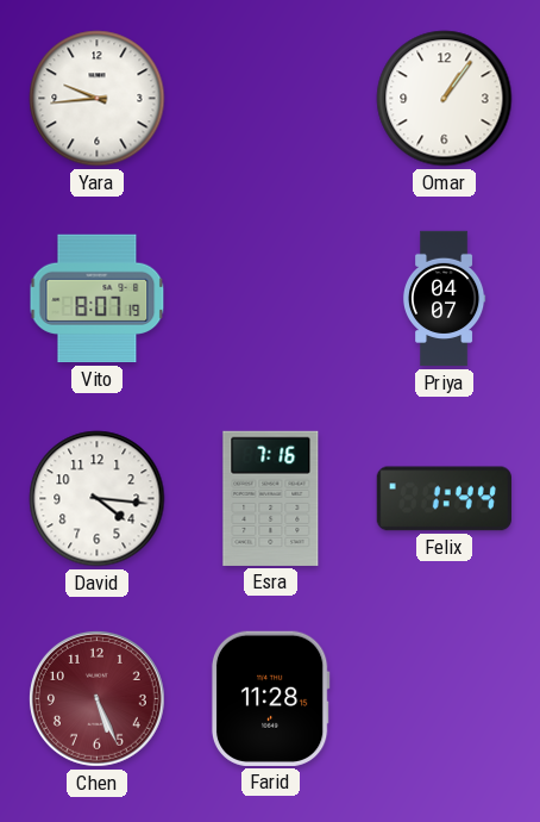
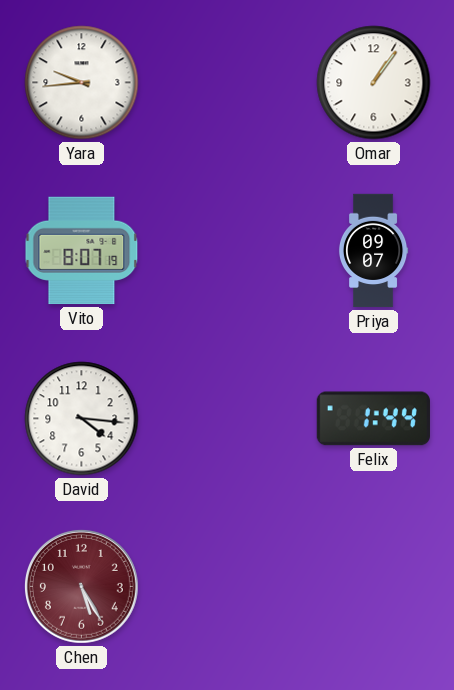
Priya: 04:07 -> 09:07
Esra: 7:16 -> none
Chen: 5:26 -> 5:25
Farid: 11:28 -> none
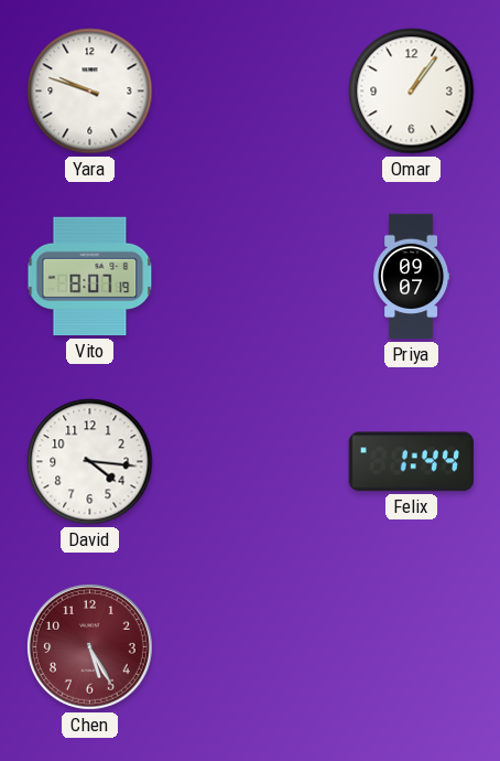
Yara: 9:44 -> 9:48
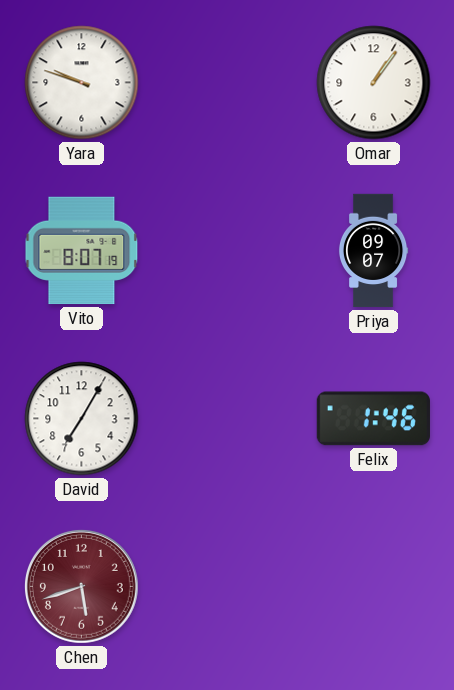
David: 4:16 -> 7:05
Felix: 1:44 -> 1:46
Chen: 5:25 -> 5:42
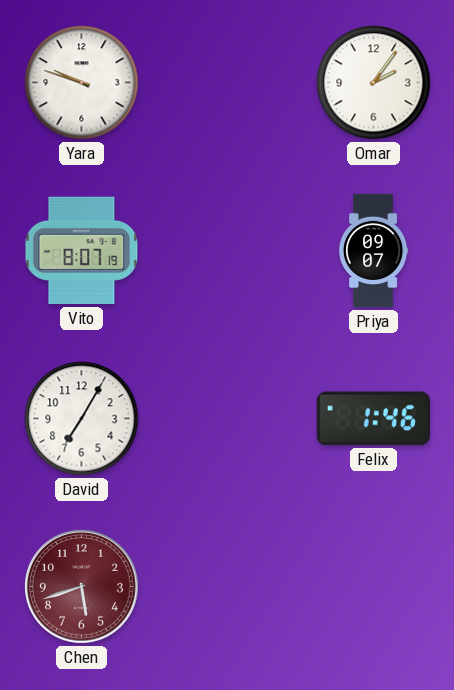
Omar: 1:06 -> 2:06
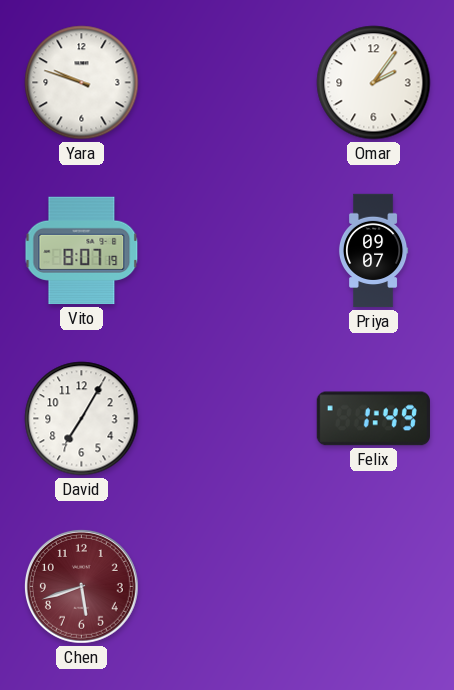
Felix: 1:46 -> 1:49
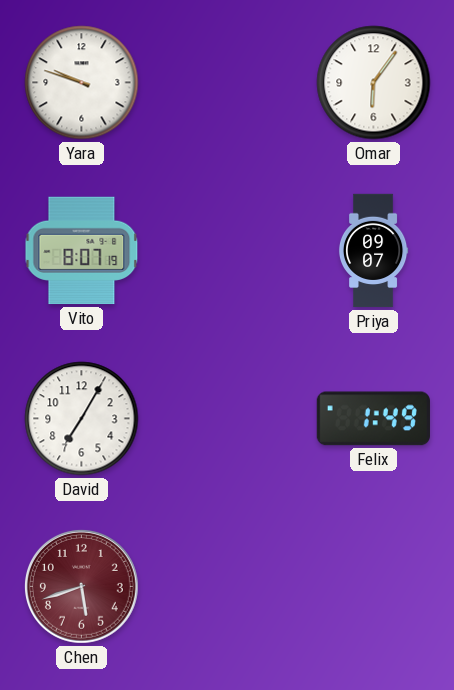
Omar: 2:06 -> 6:06
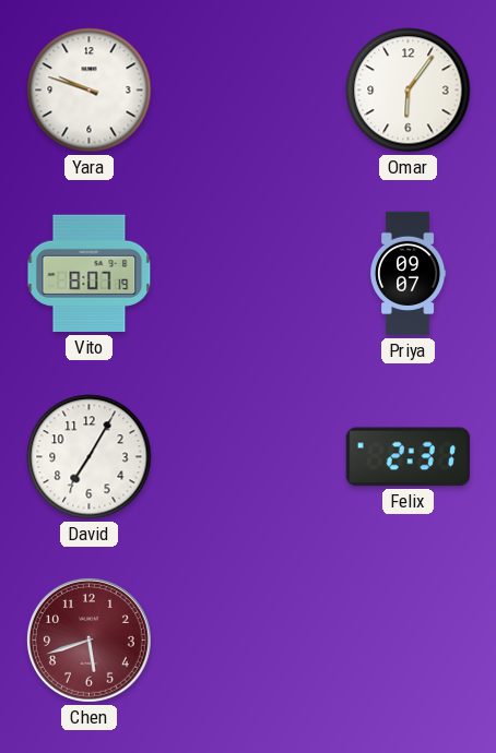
Felix: 1:49 -> 2:31
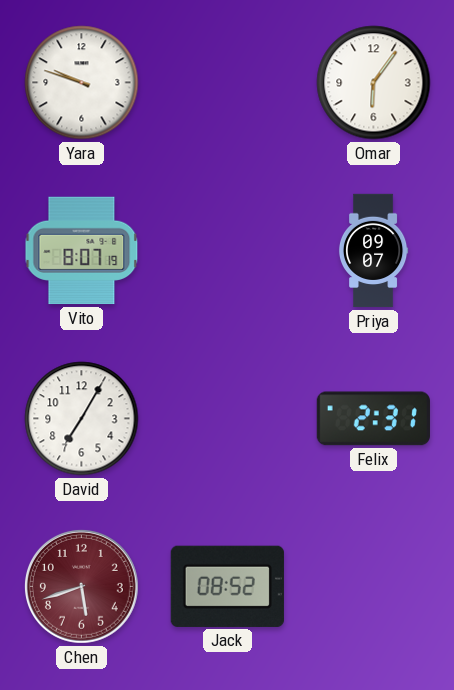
Jack: none -> 08:52
